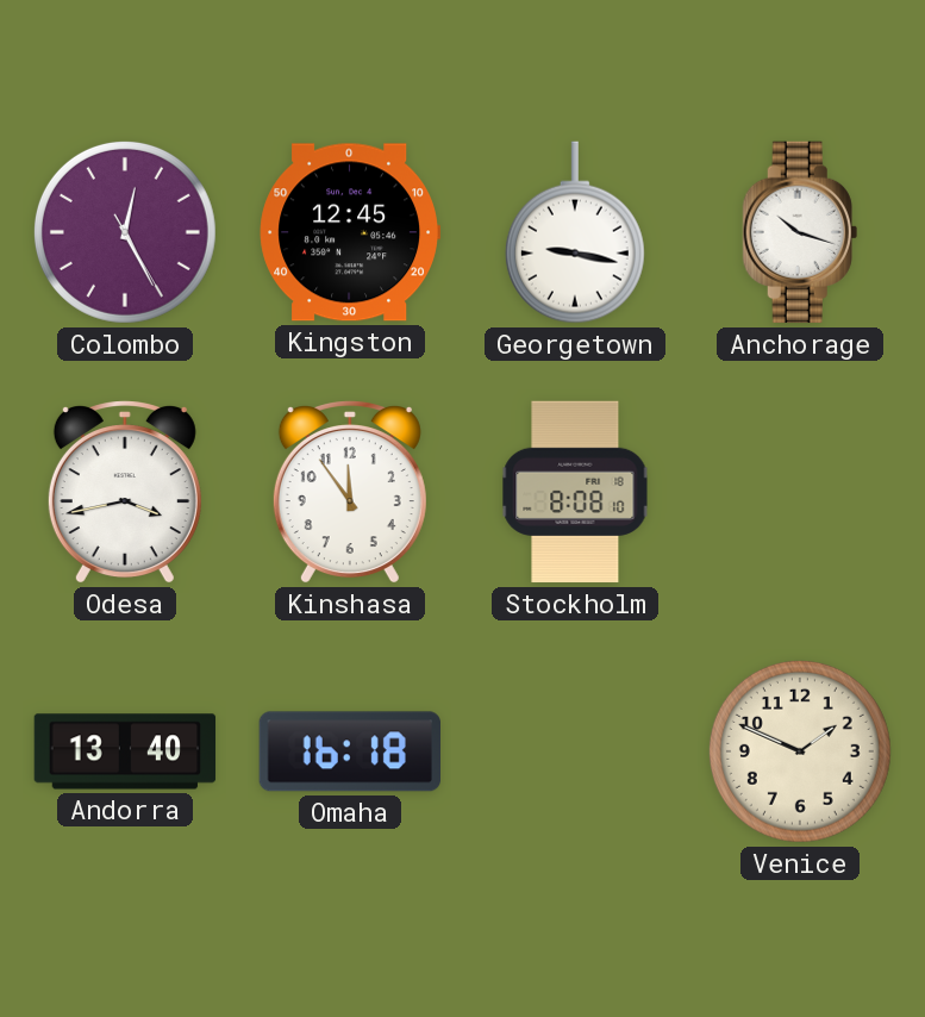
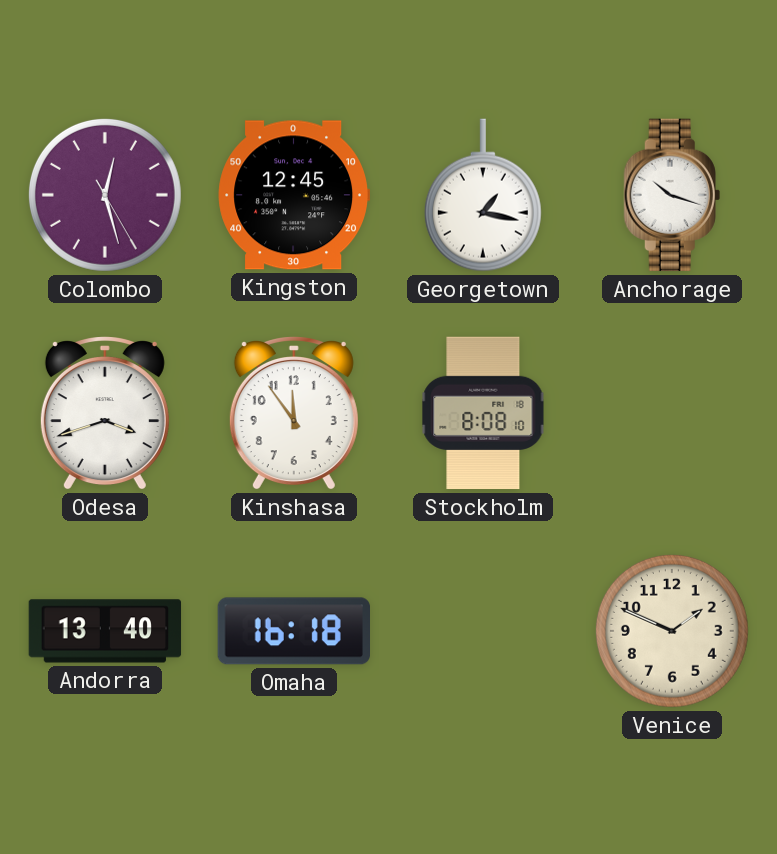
Colombo: 12:25 -> 12:27
Georgetown: 9:17 -> 1:17
Odesa: 3:43 -> 3:42
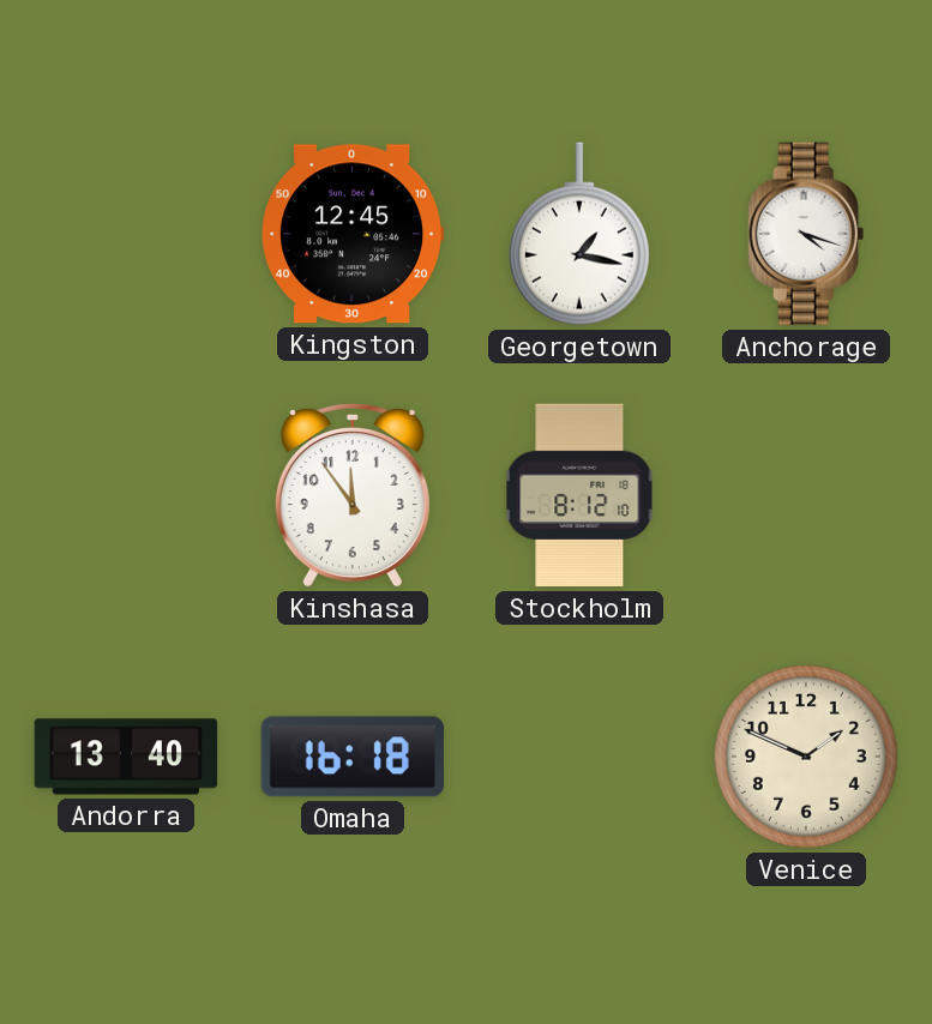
Colombo: 12:27 -> none
Anchorage: 10:18 -> 4:18
Odesa: 3:42 -> none
Stockholm: 8:08 -> 8:12
